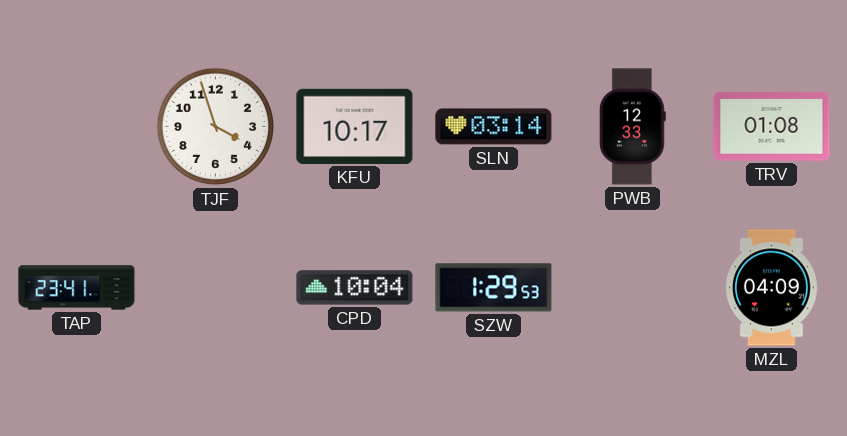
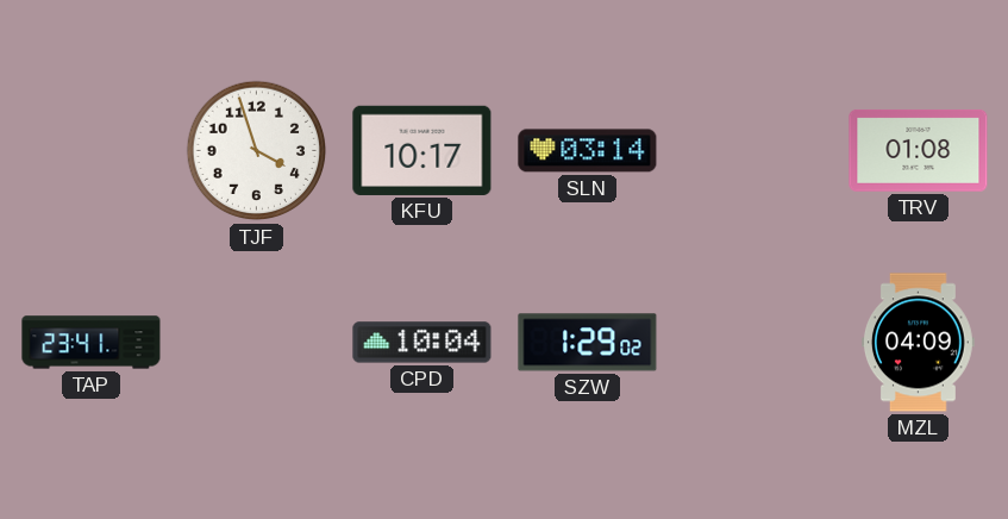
PWB: 12:33 -> none
SZW: 1:29:53 -> 1:29:02
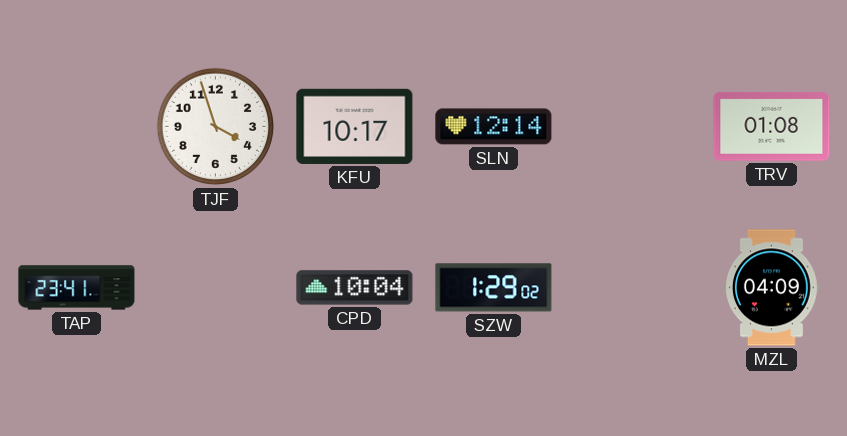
SLN: 03:14 -> 12:14
